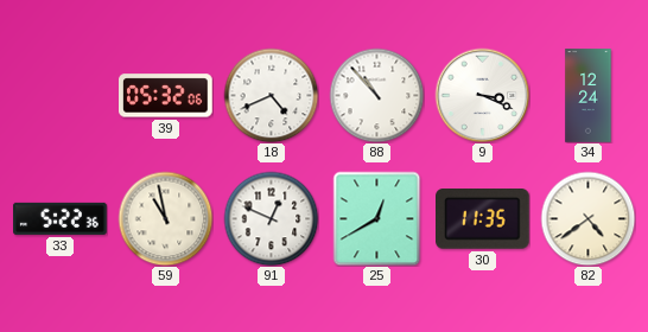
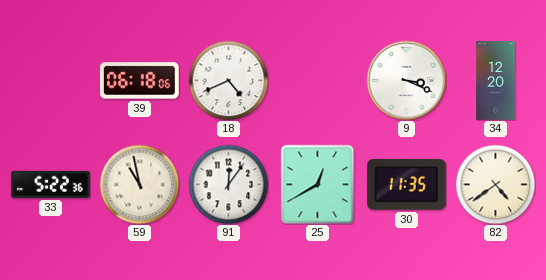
39: 05:32 -> 06:18
88: 10:53 -> none
34: 12:24 -> 12:20
91: 12:49 -> 12:06
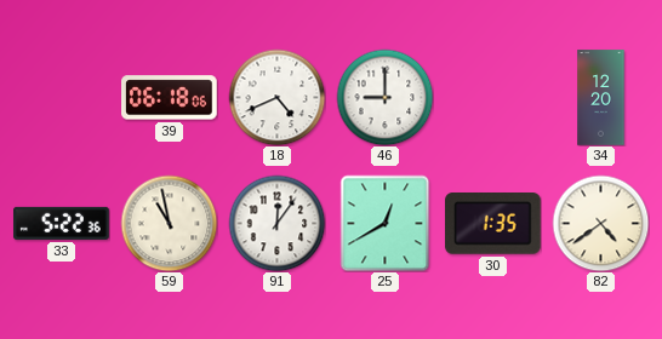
46: none -> 9:00
9: 3:19 -> none
30: 11:35 -> 1:35
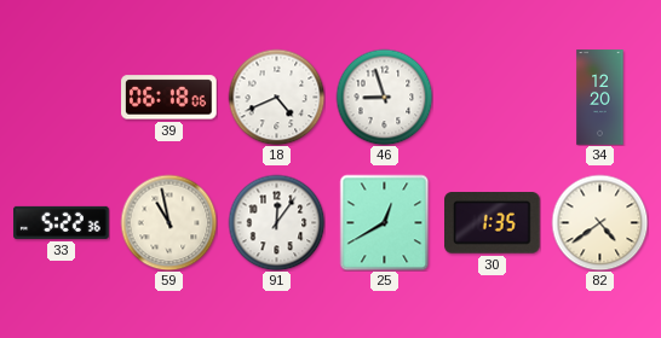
46: 9:00 -> 8:57
